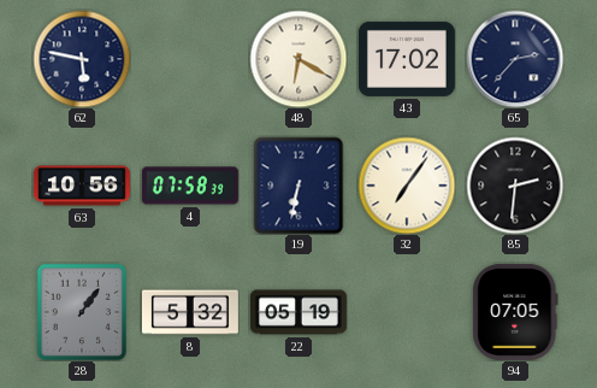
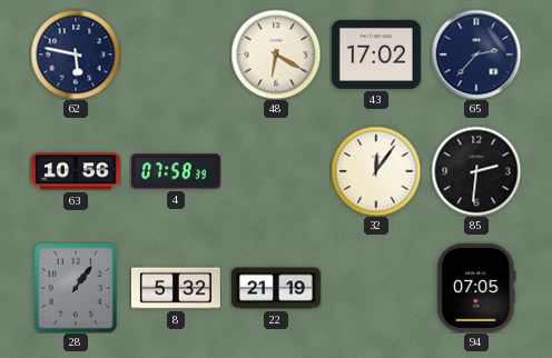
19: 6:32 -> none
32: 7:06 -> 12:06
22: 05:19 -> 21:19
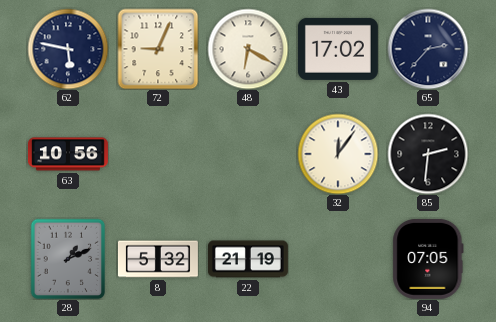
72: none -> 9:04
4: 07:58 -> none
28: 1:06 -> 1:11
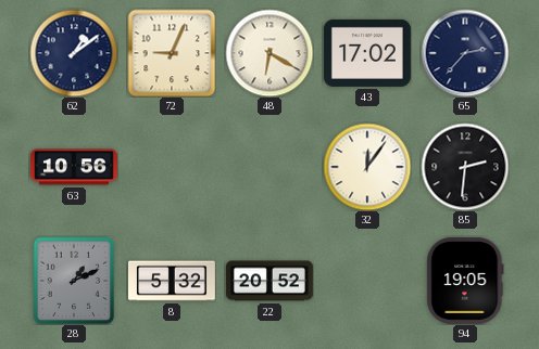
62: 5:47 -> 1:09
22: 21:19 -> 20:52
94: 07:05 -> 19:05
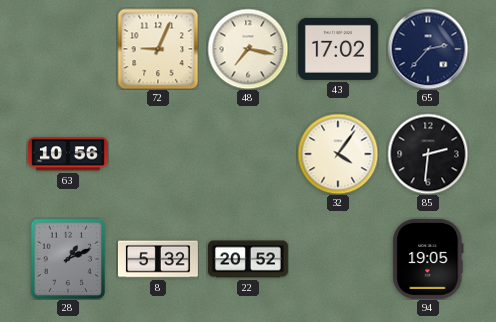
62: 1:09 -> none
48: 6:20 -> 7:17
32: 12:06 -> 4:06
